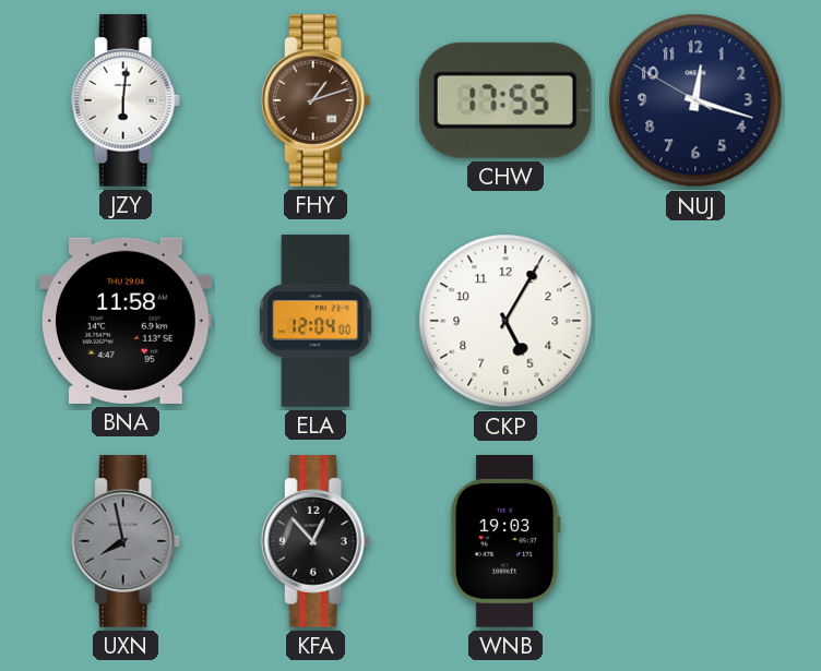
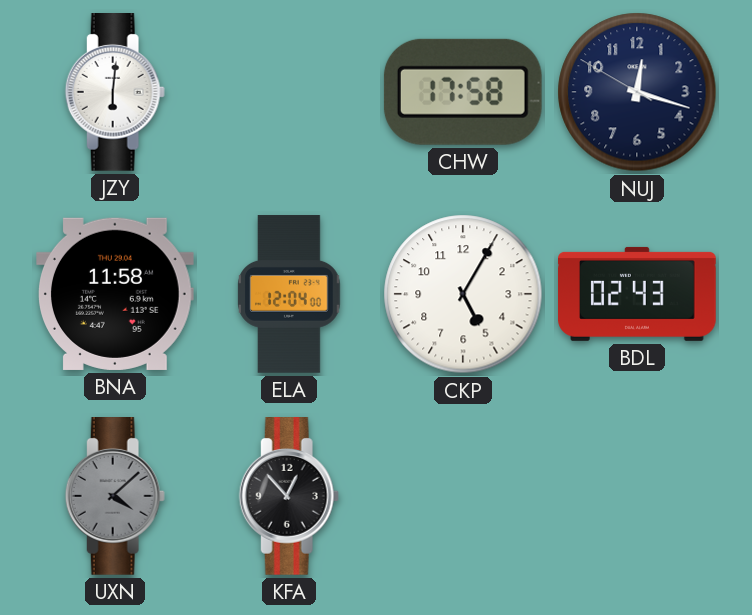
FHY: 1:12 -> none
CHW: 17:55 -> 17:58
BDL: none -> 02:43
UXN: 7:58 -> 4:08
WNB: 19:03 -> none
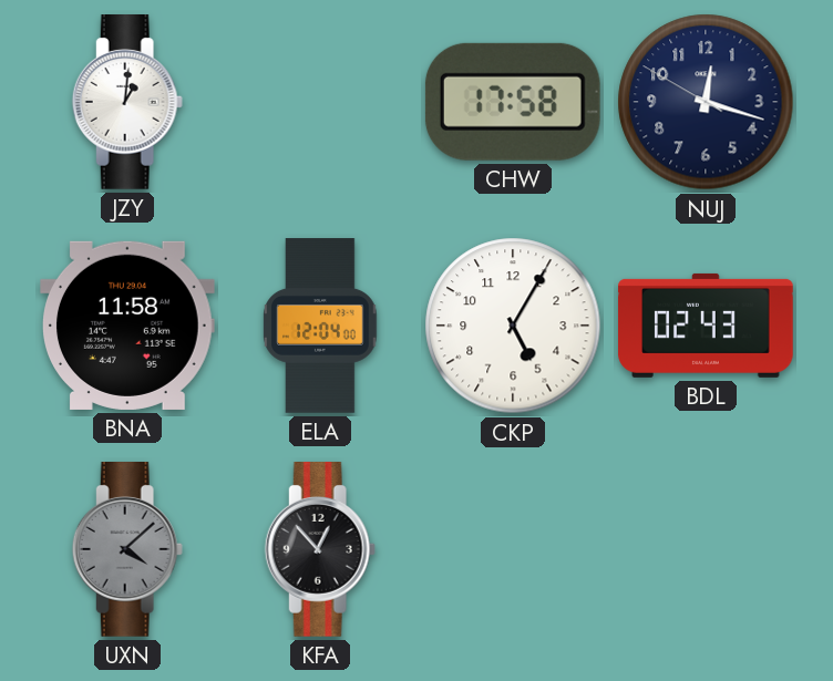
JZY: 6:01 -> 1:01
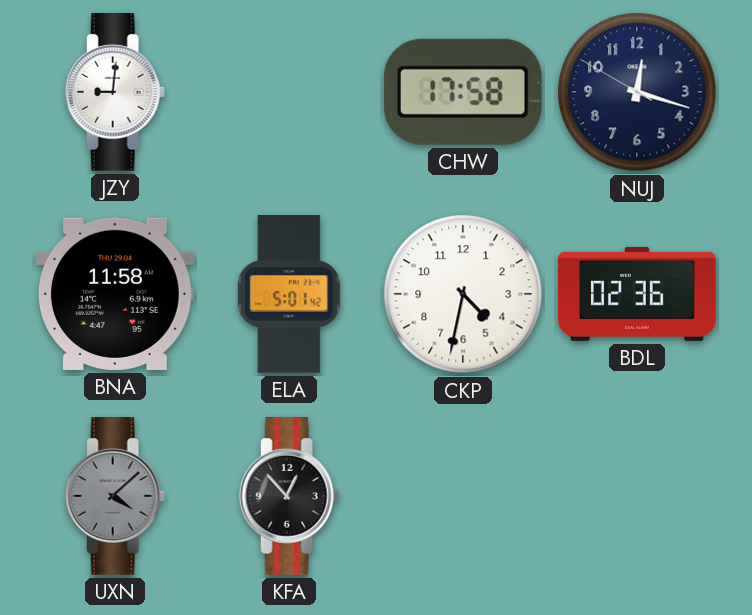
JZY: 1:01 -> 9:01
ELA: 12:04 -> 5:01
CKP: 5:05 -> 4:32
BDL: 02:43 -> 02:36
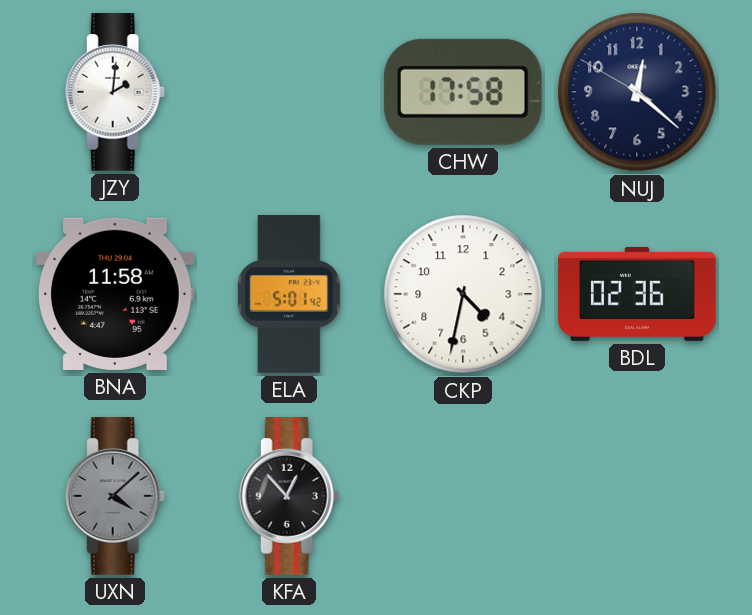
JZY: 9:01 -> 2:01
NUJ: 12:17 -> 12:21
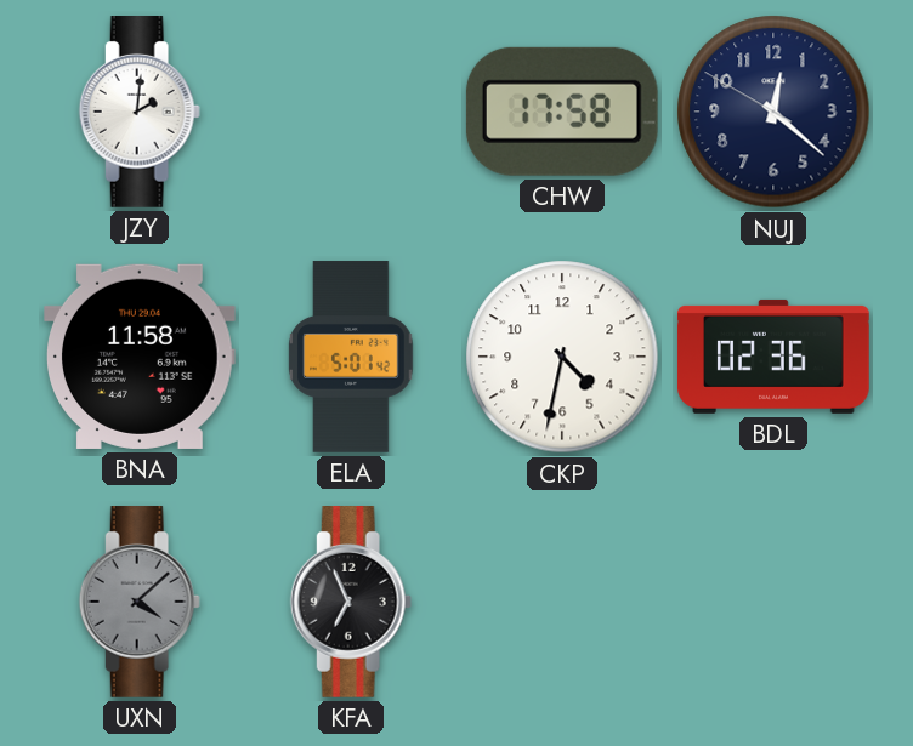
KFA: 12:53 -> 6:56
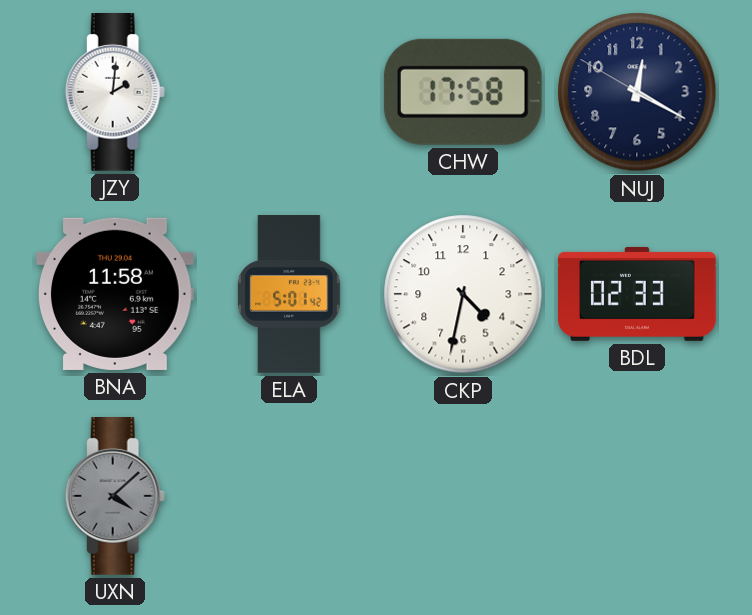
NUJ: 12:21 -> 12:19
BDL: 02:36 -> 02:33
KFA: 6:56 -> none
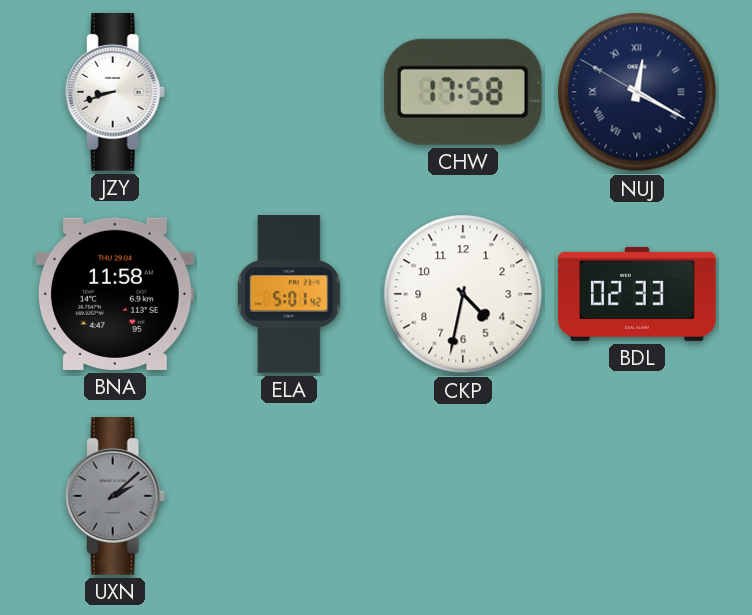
JZY: 2:01 -> 8:42
NUJ numerals: Arabic -> Roman
UXN: 4:08 -> 2:08
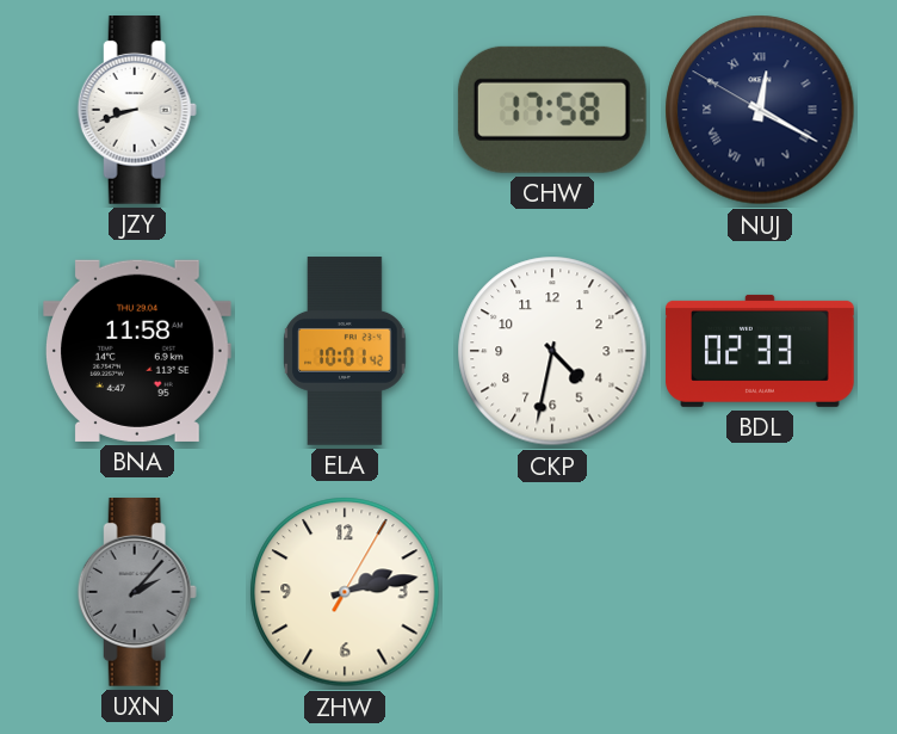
ELA: 5:01 -> 10:01
UXN: 2:08 -> 2:07
ZHW: none -> 2:13
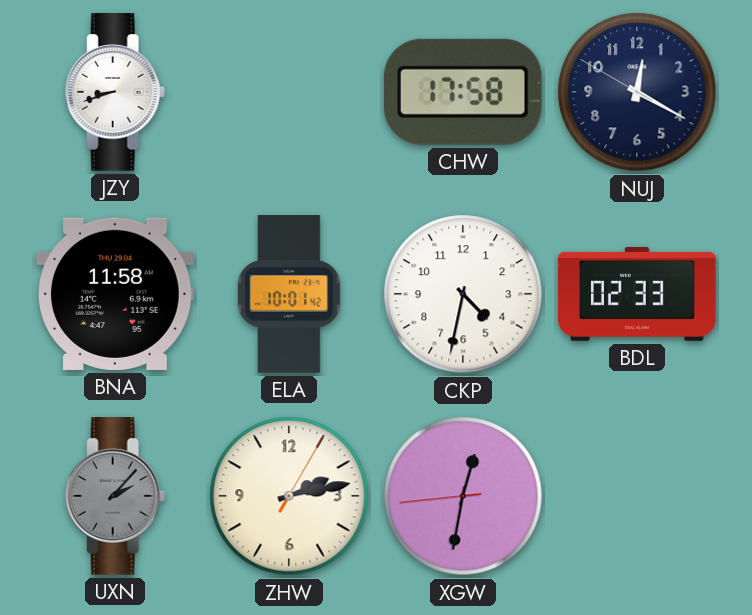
NUJ numerals: Roman -> Arabic
XGW: none -> 12:31
